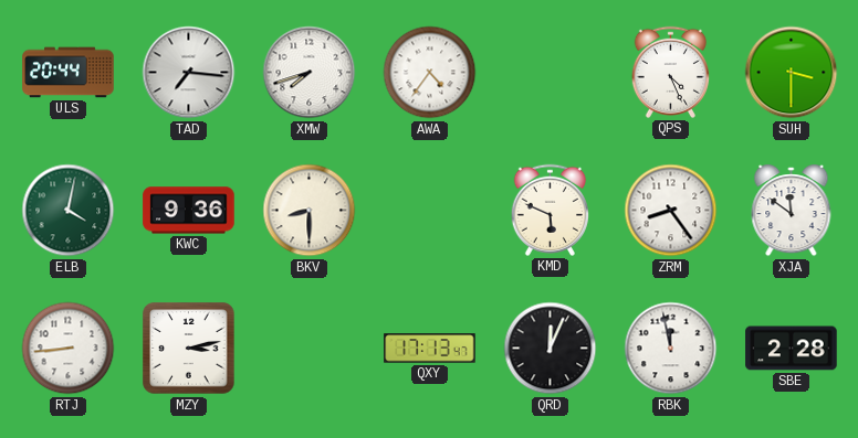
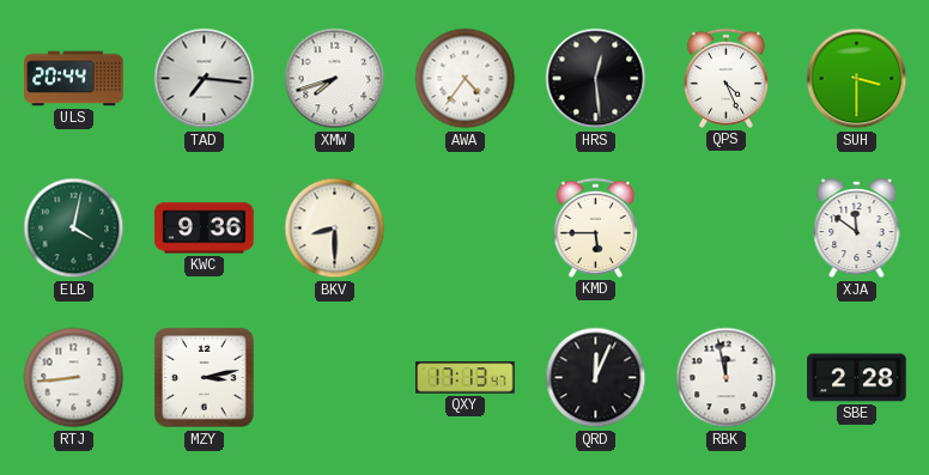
HRS: none -> 12:29
KMD: 5:49 -> 5:45
ZRM: 8:24 -> none
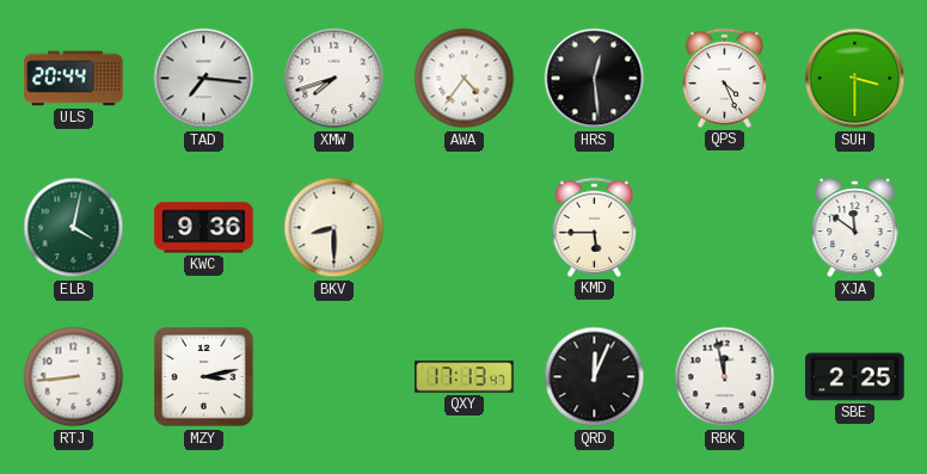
SBE: 2:28 -> 2:25
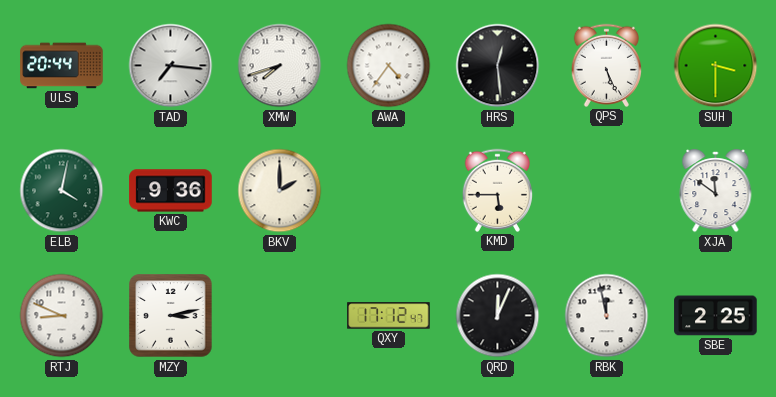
QPS: 4:26 -> 5:26
BKV: 8:30 -> 2:00
RTJ: 8:44 -> 8:49
QXY: 17:13 -> 17:12
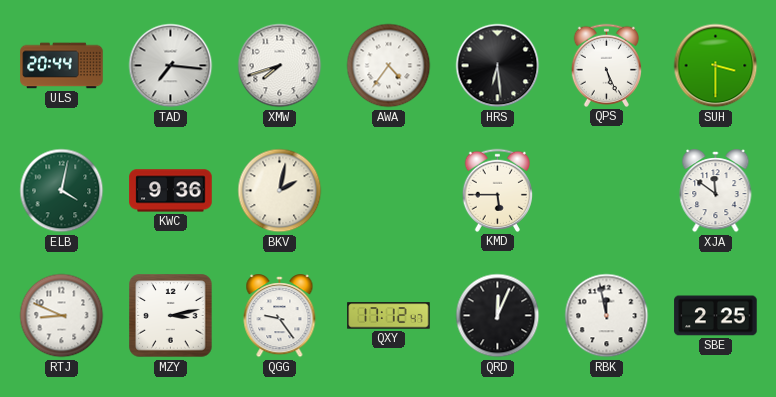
HRS: 12:29 -> 6:29
BKV: 2:00 -> 2:02
QGG: none -> 9:24
